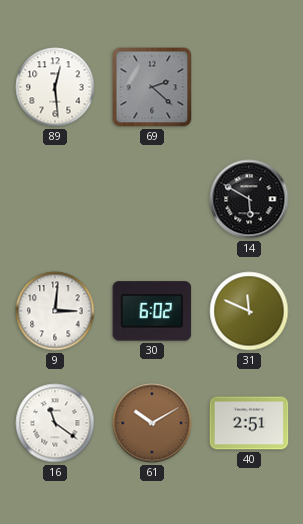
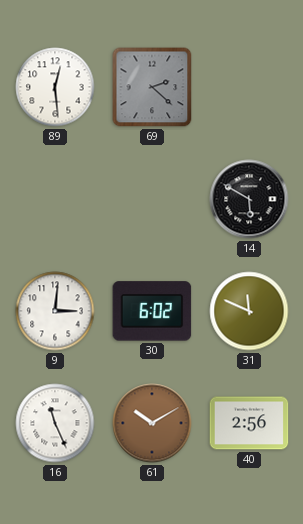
16: 11:21 -> 11:26
40: 2:51 -> 2:56
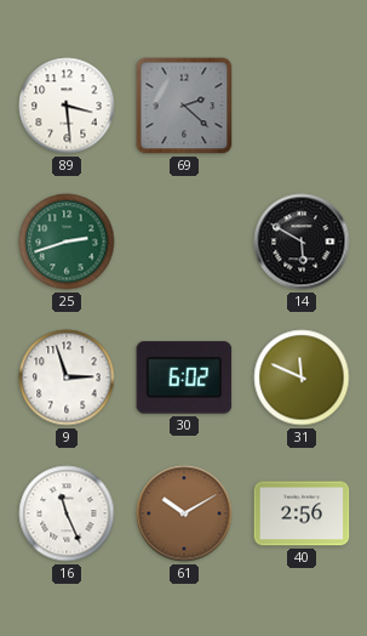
89: 12:29 -> 3:29
25: none -> 2:42
9: 3:01 -> 2:57
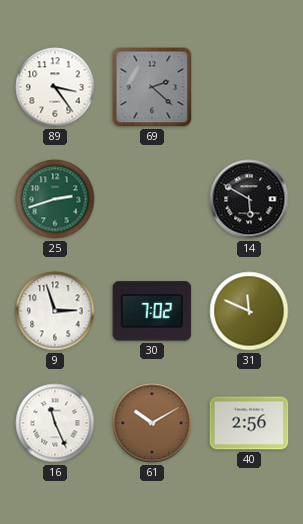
89: 3:29 -> 3:24
30: 6:02 -> 7:02
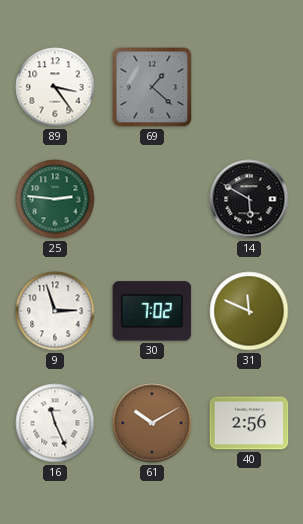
69: 2:22 -> 1:22
25: 2:42 -> 2:46
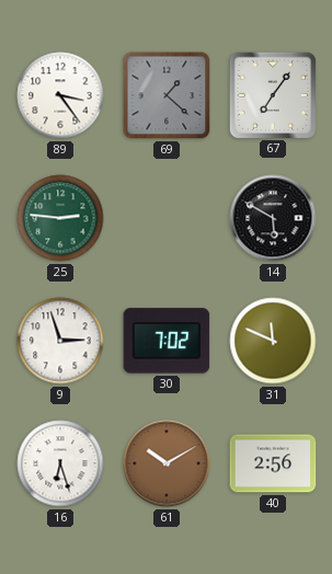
67: none -> 7:06
16: 11:26 -> 6:27
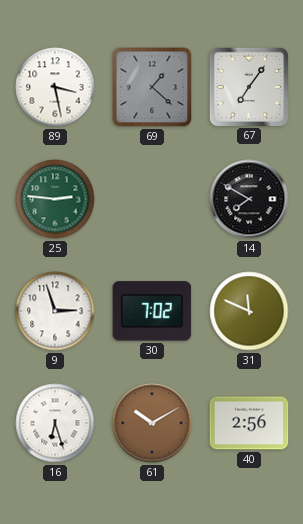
89: 3:24 -> 3:28
14: 5:50 -> 7:50
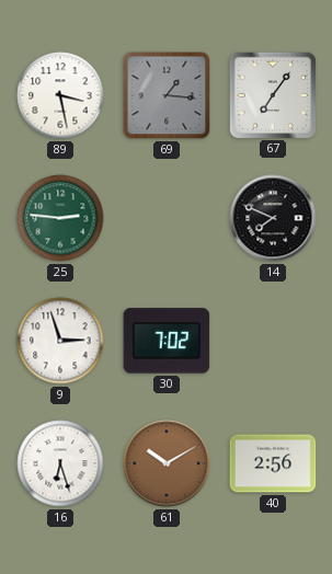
69: 1:22 -> 1:16
14: 7:50 -> 7:49
31: 11:49 -> none
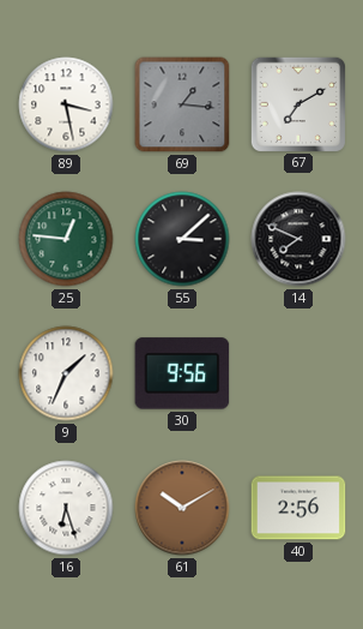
67: 7:06 -> 7:10
25: 2:46 -> 12:46
55: none -> 3:08
9: 2:57 -> 1:34
30: 7:02 -> 9:56
